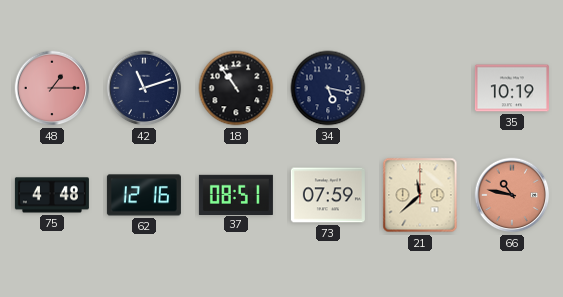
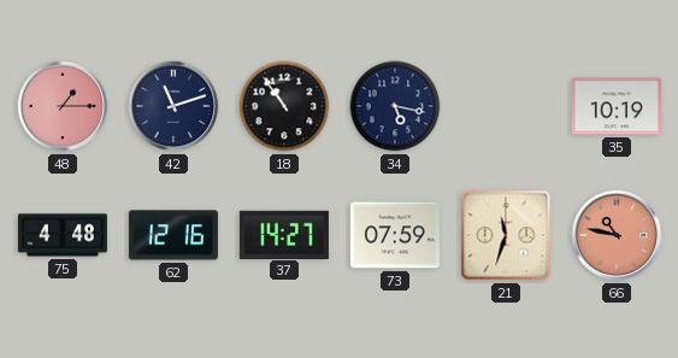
37: 08:51 -> 14:27
21: 11:38 -> 11:33
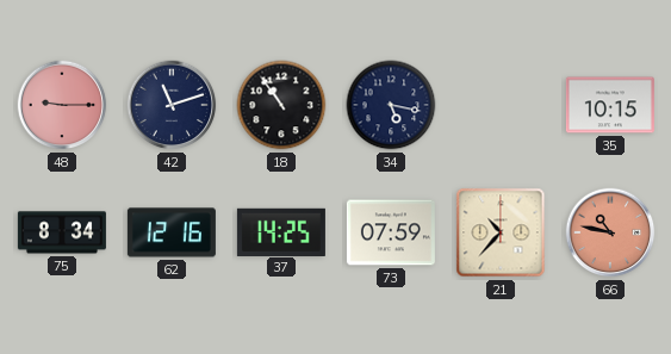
48: 1:15 -> 9:15
35: 10:19 -> 10:15
75: 4:48 -> 8:34
37: 14:27 -> 14:25
21: 11:33 -> 10:37
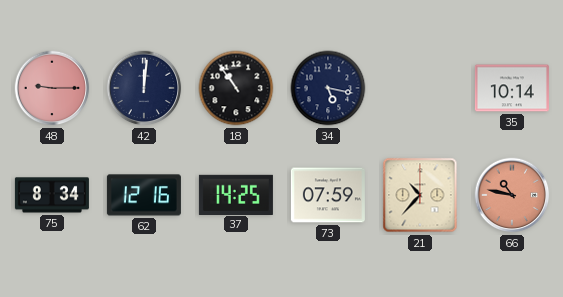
42: 11:12 -> 12:01
35: 10:15 -> 10:14
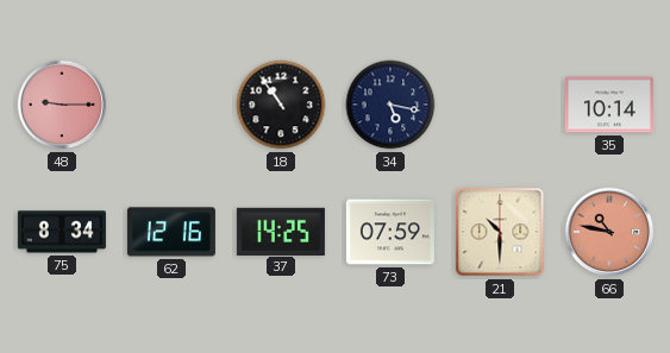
42: 12:01 -> none
21: 10:37 -> 10:30
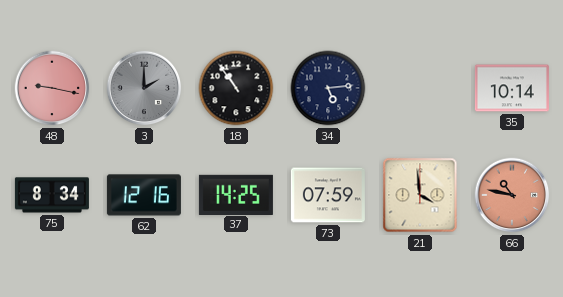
48: 9:15 -> 9:17
3: none -> 2:00
34: 5:17 -> 5:14
21: 10:30 -> 3:59
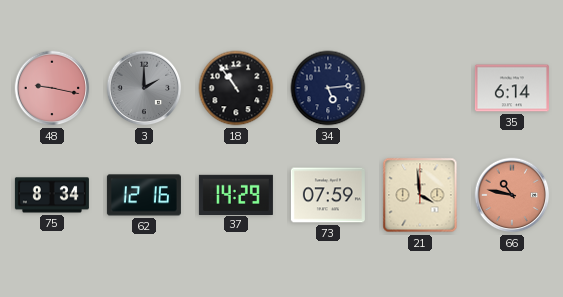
35: 10:14 -> 6:14
37: 14:25 -> 14:29
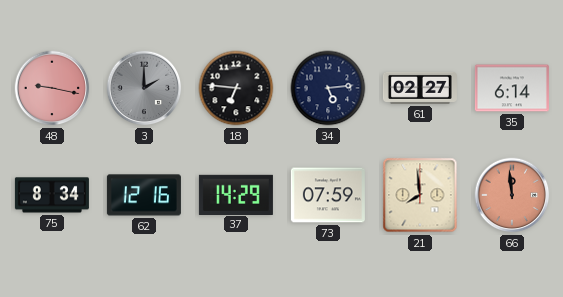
18: 10:54 -> 6:46
61: none -> 02:27
21: 3:59 -> 7:59
66: 10:47 -> 11:59
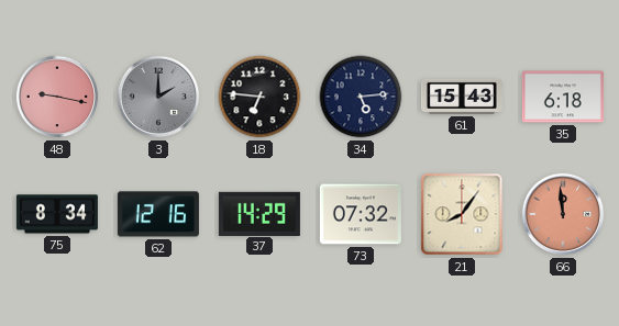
61: 02:27 -> 15:43
35: 6:14 -> 6:18
73: 07:59 -> 07:32
21: 7:59 -> 8:06
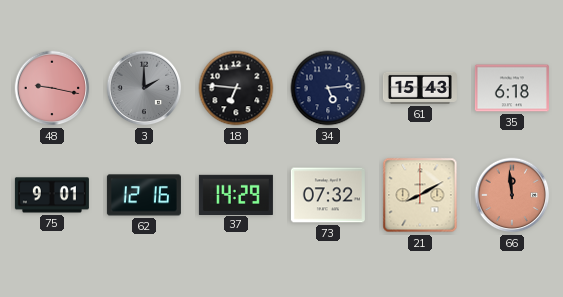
75: 8:34 -> 9:01
21: 8:06 -> 8:10
